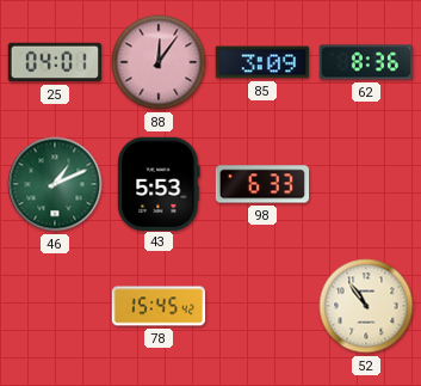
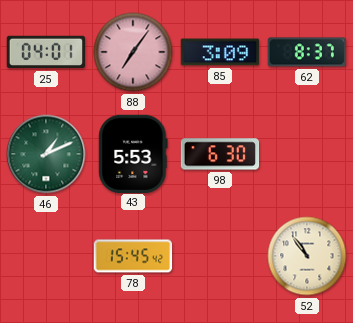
88: 12:06 -> 7:06
62: 8:36 -> 8:37
98: 6:33 -> 6:30
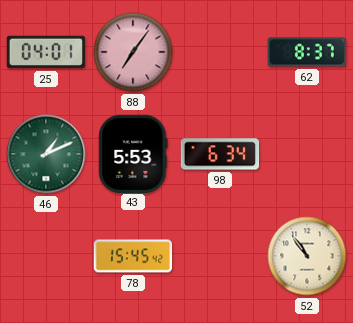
85: 3:09 -> none
98: 6:30 -> 6:34
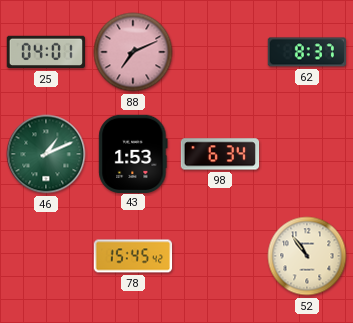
88: 7:06 -> 7:11
43: 5:53 -> 1:53
